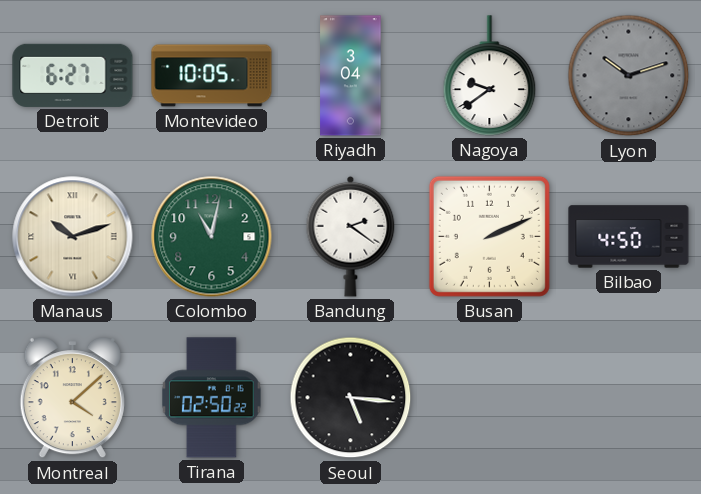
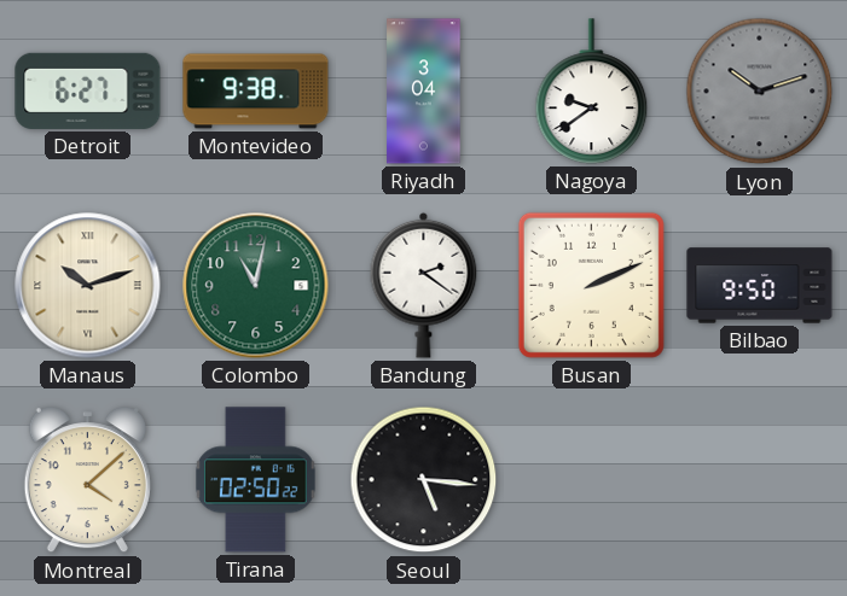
Montevideo: 10:05 -> 9:38
Bilbao: 4:50 -> 9:50
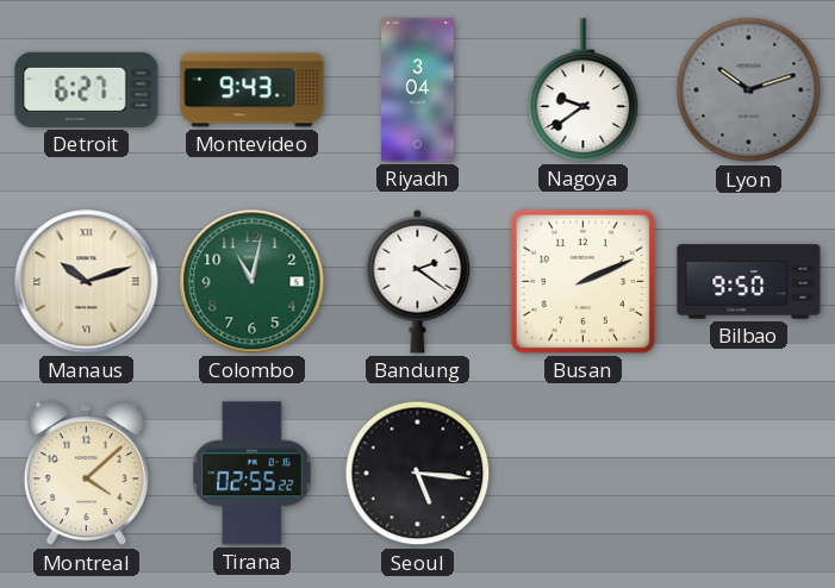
Montevideo: 9:38 -> 9:43
Tirana: 02:50 -> 02:55
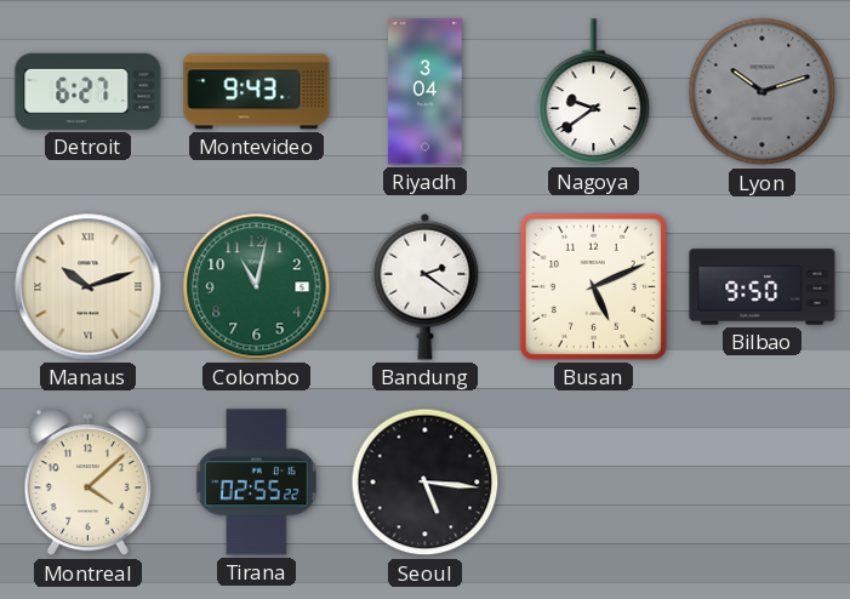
Busan: 2:11 -> 5:11
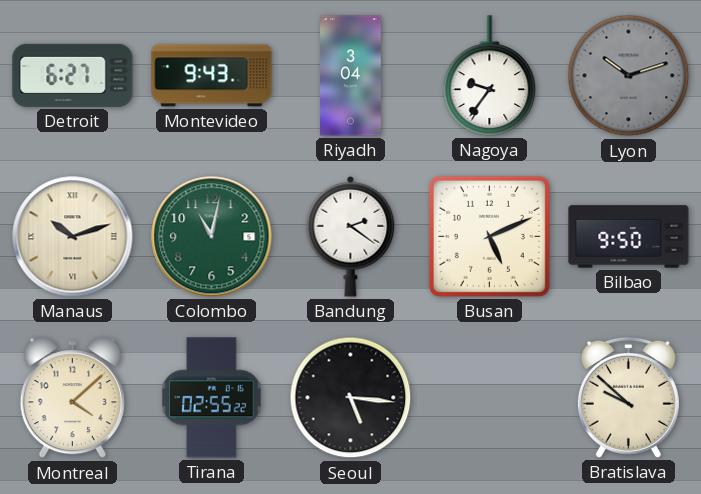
Nagoya: 9:39 -> 9:36
Bratislava: none -> 9:52
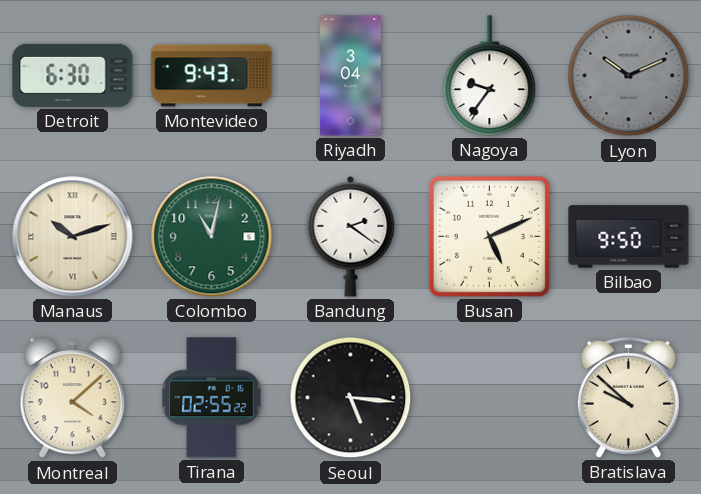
Detroit: 6:27 -> 6:30
Lyon: 10:12 -> 10:11
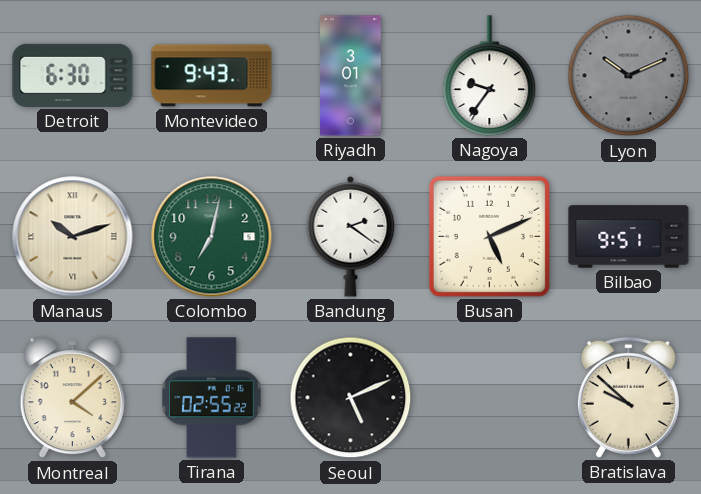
Riyadh: 3:04 -> 3:01
Colombo: 11:02 -> 7:02
Bilbao: 9:50 -> 9:51
Seoul: 5:16 -> 5:11
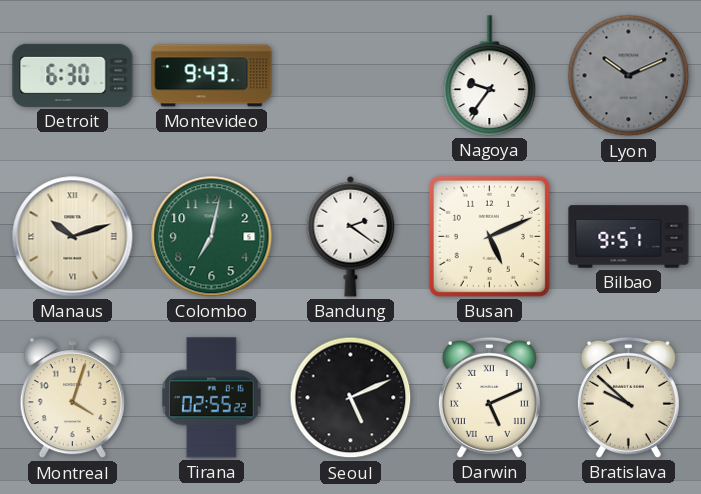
Riyadh: 3:01 -> none
Montreal: 4:08 -> 4:03
Darwin: none -> 5:11
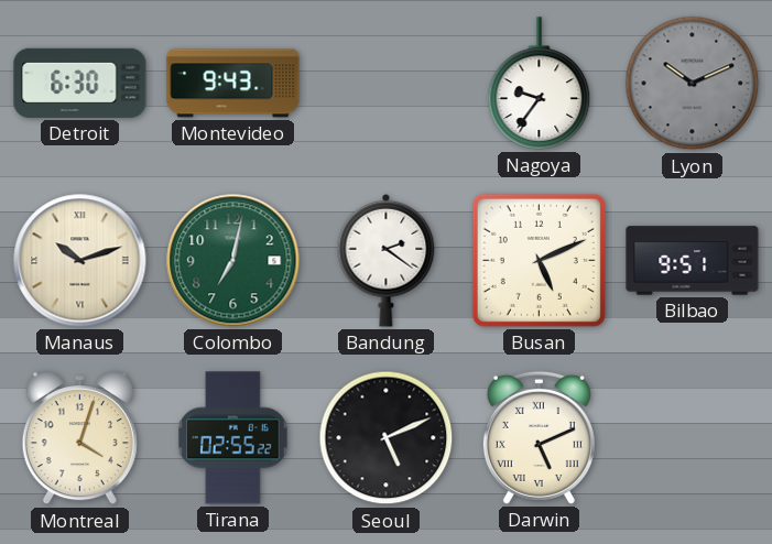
Bratislava: 9:52 -> none
